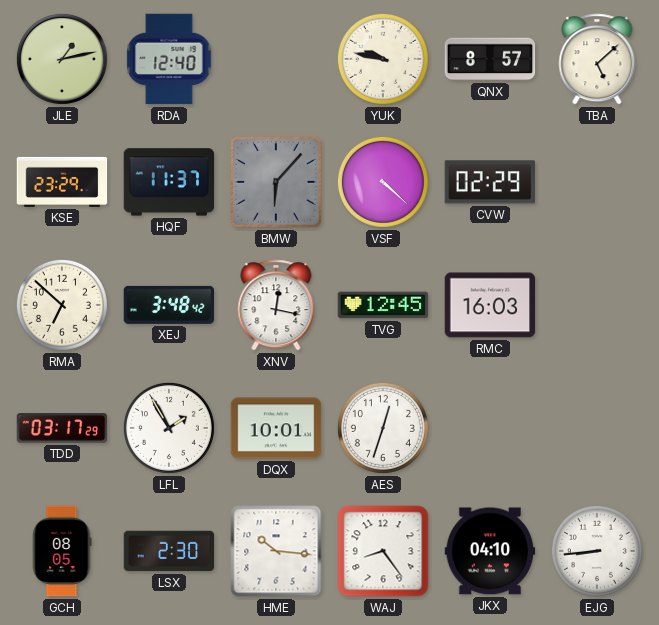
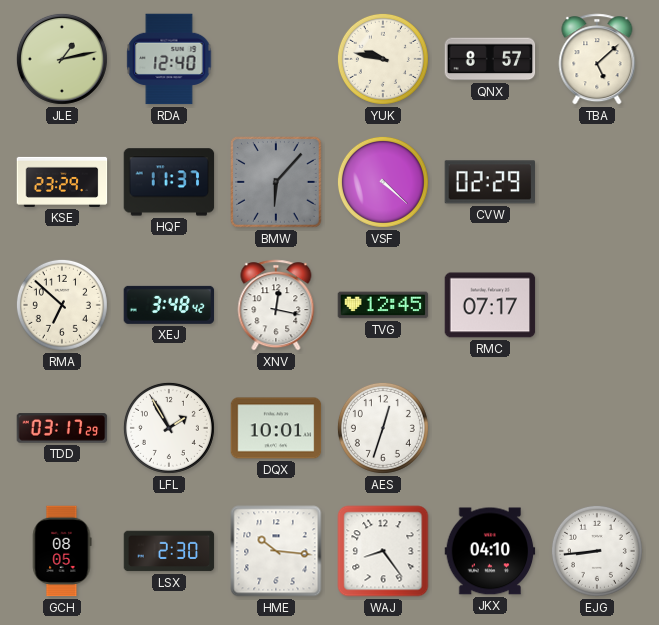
RMC: 16:03 -> 07:17
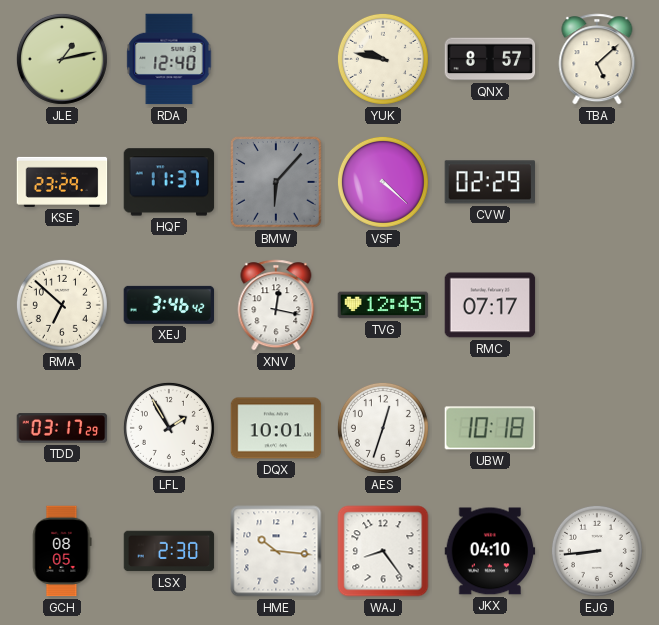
XEJ: 3:48 -> 3:46
UBW: none -> 10:18
